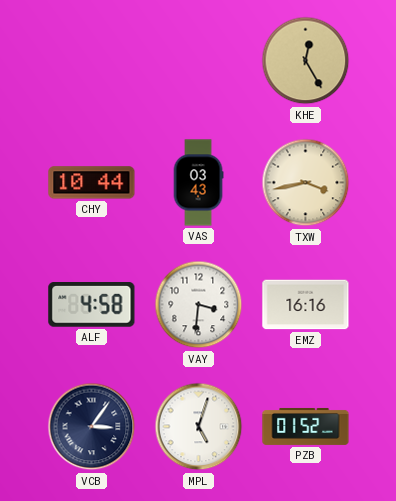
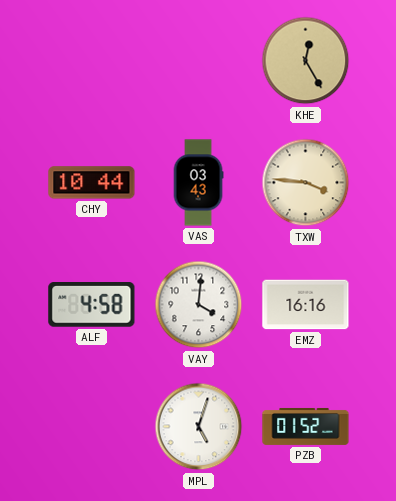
TXW: 3:43 -> 3:46
VAY: 3:31 -> 4:01
VCB: 3:06 -> none
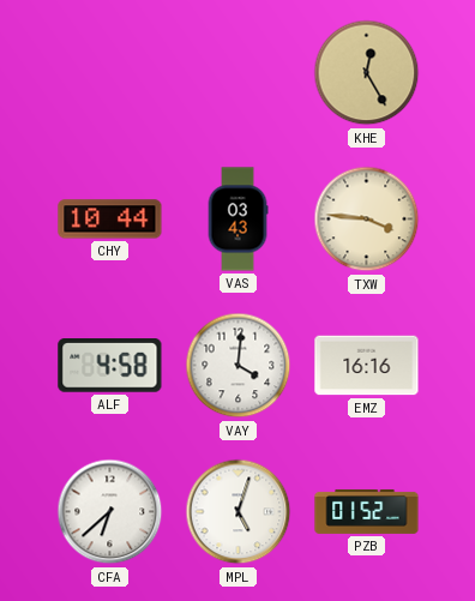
CFA: none -> 6:38
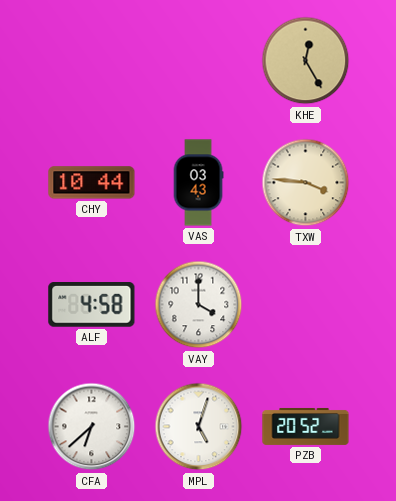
VAY: 4:01 -> 4:00
EMZ: 16:16 -> none
PZB: 01:52 -> 20:52
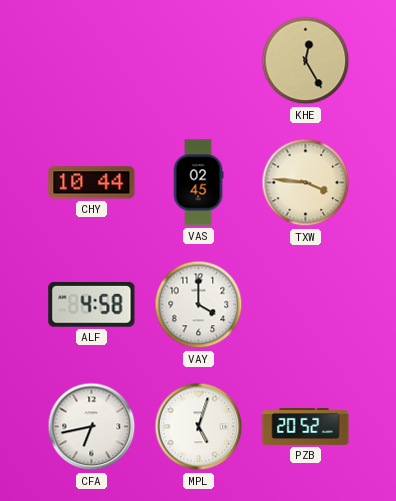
VAS: 03:43 -> 02:45
CFA: 6:38 -> 6:43
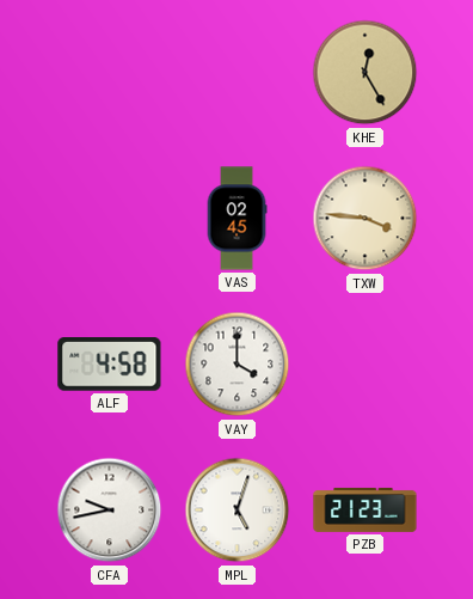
CHY: 10:44 -> none
CFA: 6:43 -> 9:43
PZB: 20:52 -> 21:23
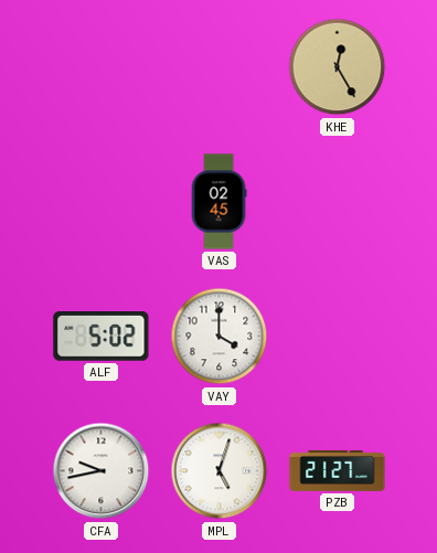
TXW: 3:46 -> none
ALF: 4:58 -> 5:02
PZB: 21:23 -> 21:27
